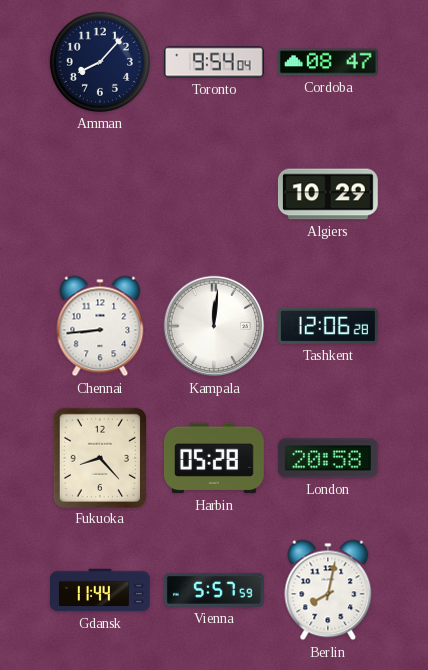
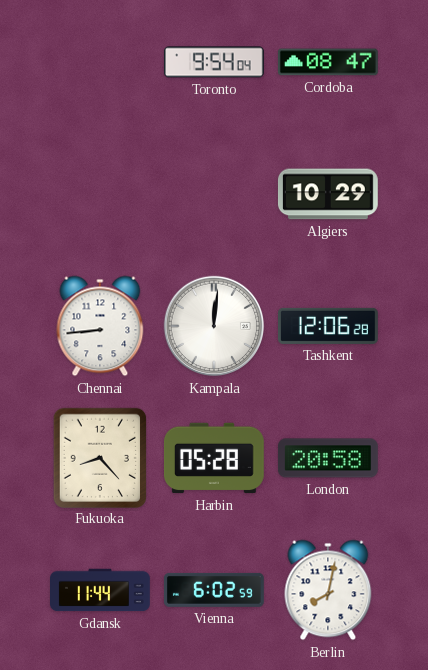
Amman: 8:07 -> none
Vienna: 5:57 -> 6:02
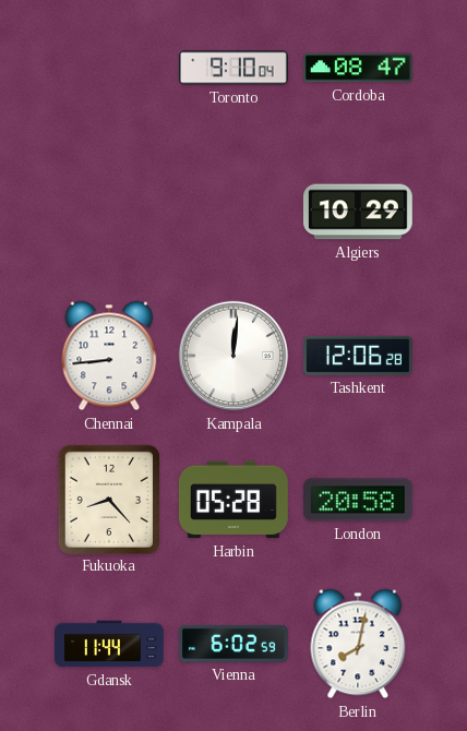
Toronto: 9:54 -> 9:10
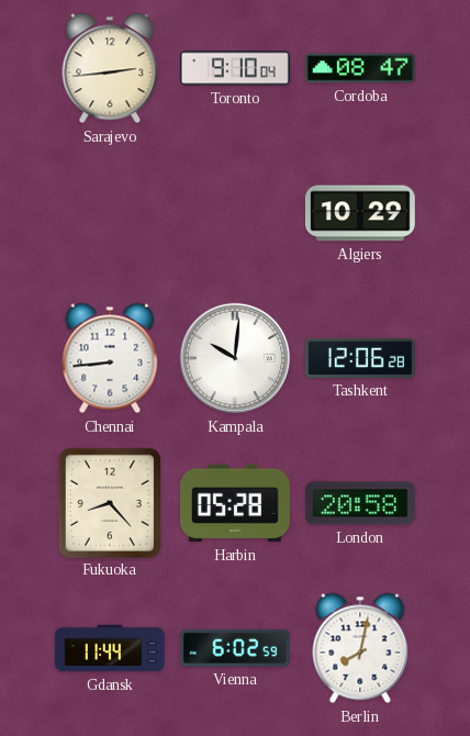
Sarajevo: none -> 2:44
Kampala: 12:01 -> 10:01
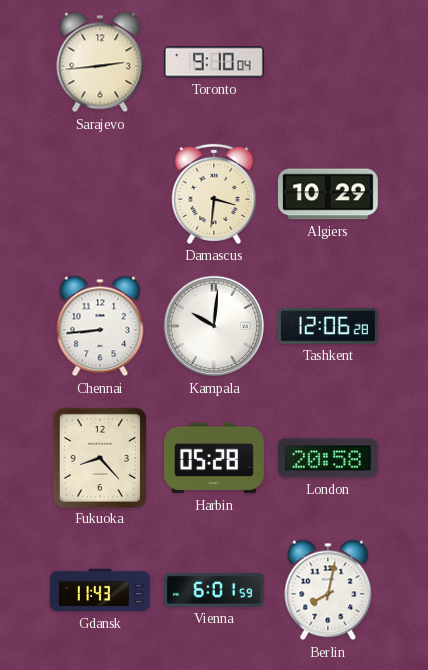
Cordoba: 08:47 -> none
Damascus: none -> 3:31
Gdansk: 11:44 -> 11:43
Vienna: 6:02 -> 6:01
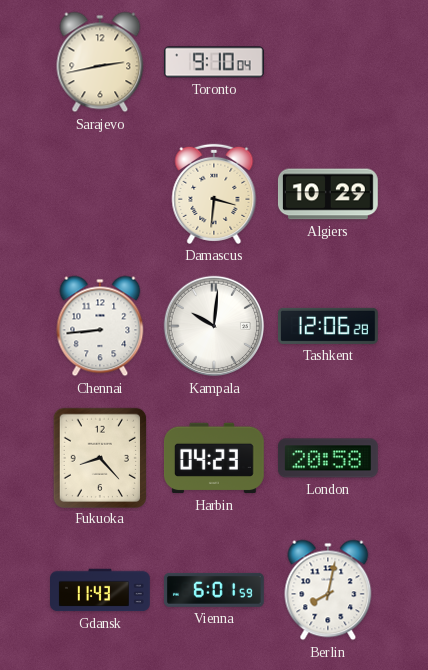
Sarajevo: 2:44 -> 2:43
Harbin: 05:28 -> 04:23
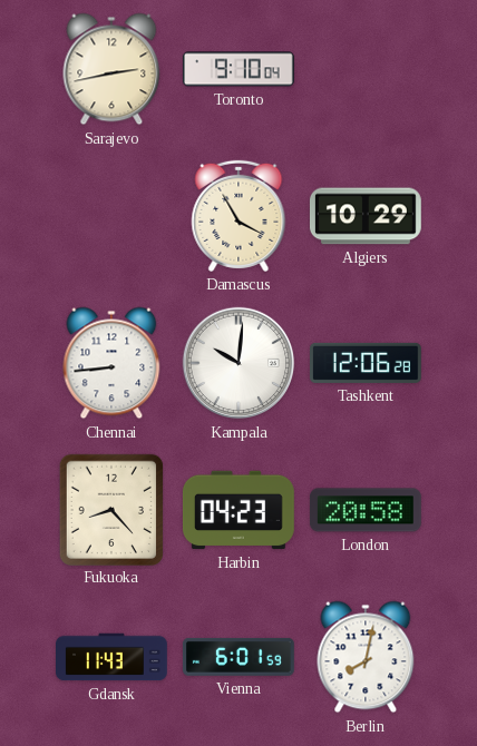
Damascus: 3:31 -> 3:55
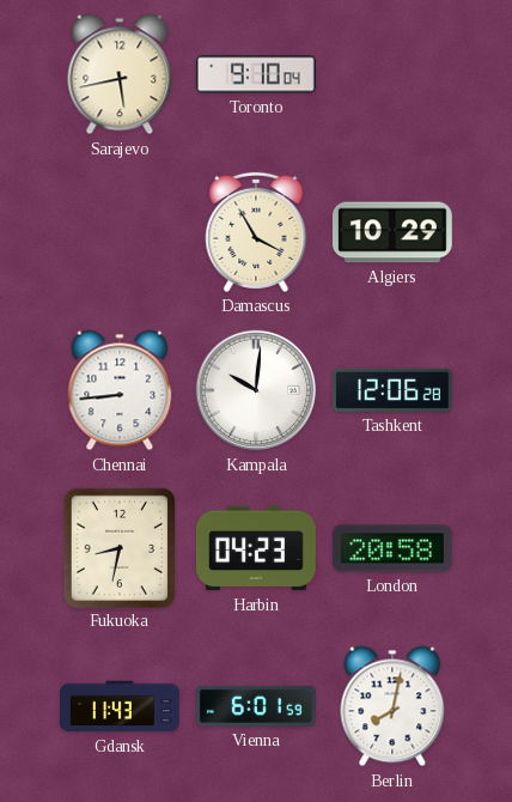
Sarajevo: 2:43 -> 5:43
Fukuoka: 8:23 -> 8:32
